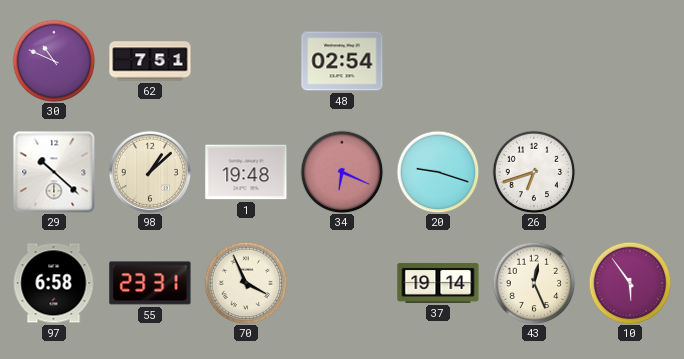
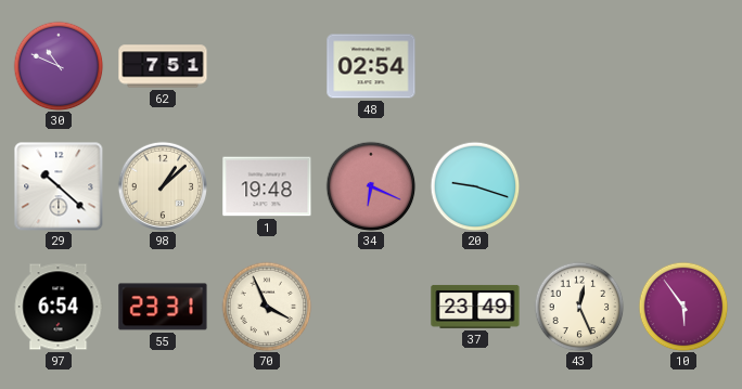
26: 6:42 -> none
97: 6:58 -> 6:54
37: 19:14 -> 23:49
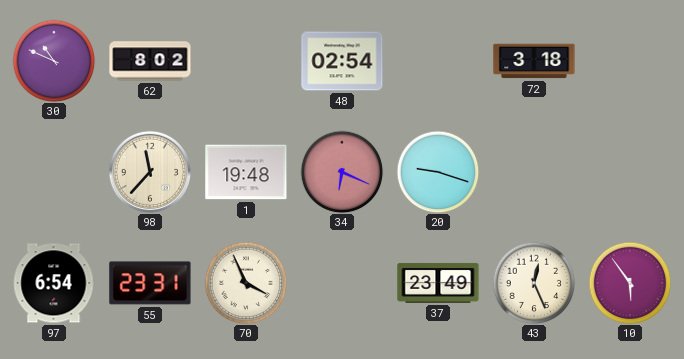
62: 7:51 -> 8:02
72: none -> 3:18
29: 10:22 -> none
98: 1:08 -> 11:37
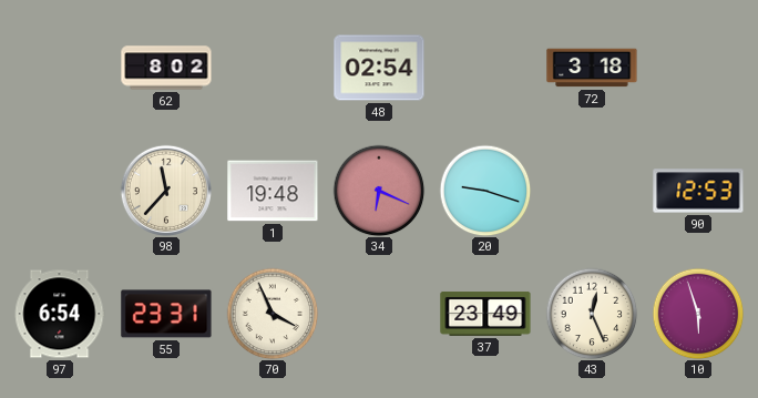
30: 10:49 -> none
90: none -> 12:53
10: 5:54 -> 5:57
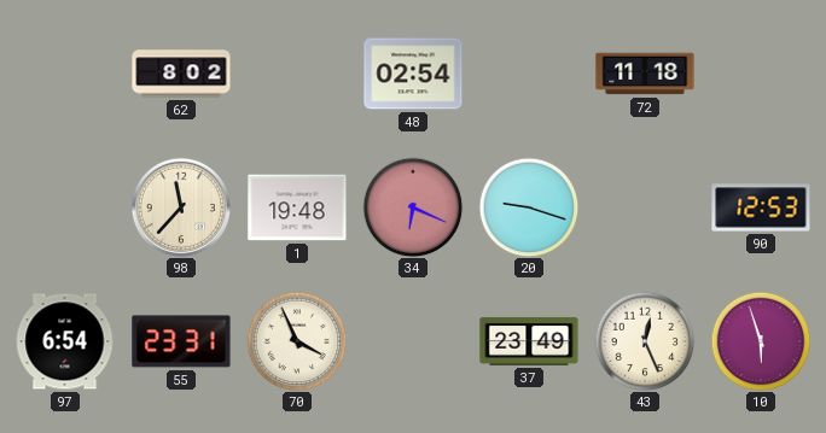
72: 3:18 -> 11:18
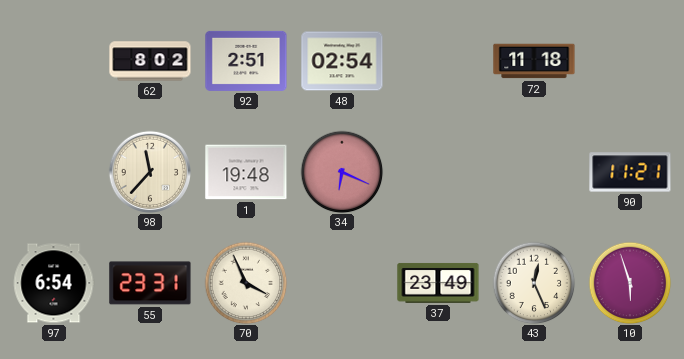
92: none -> 2:51
20: 9:18 -> none
90: 12:53 -> 11:21
